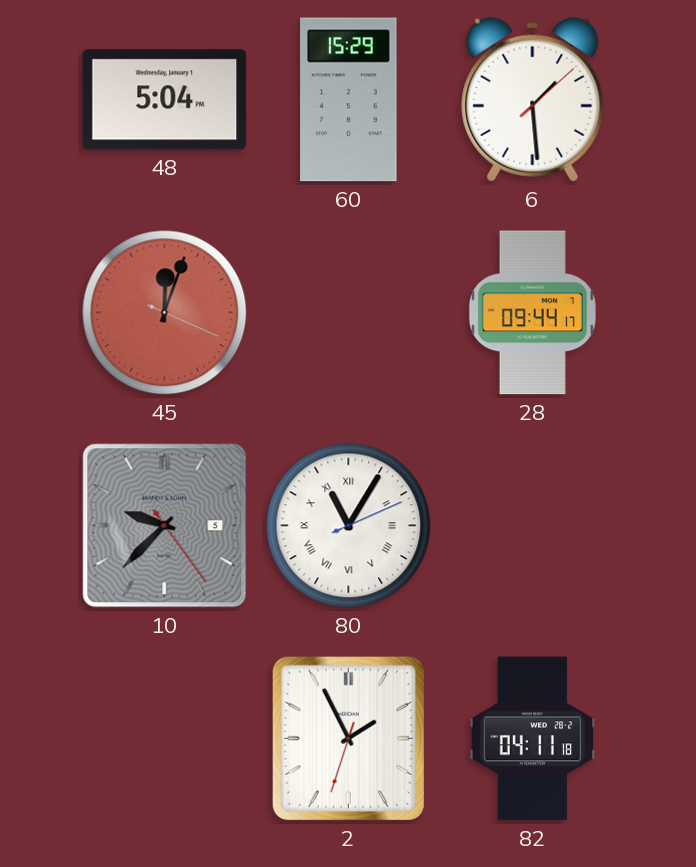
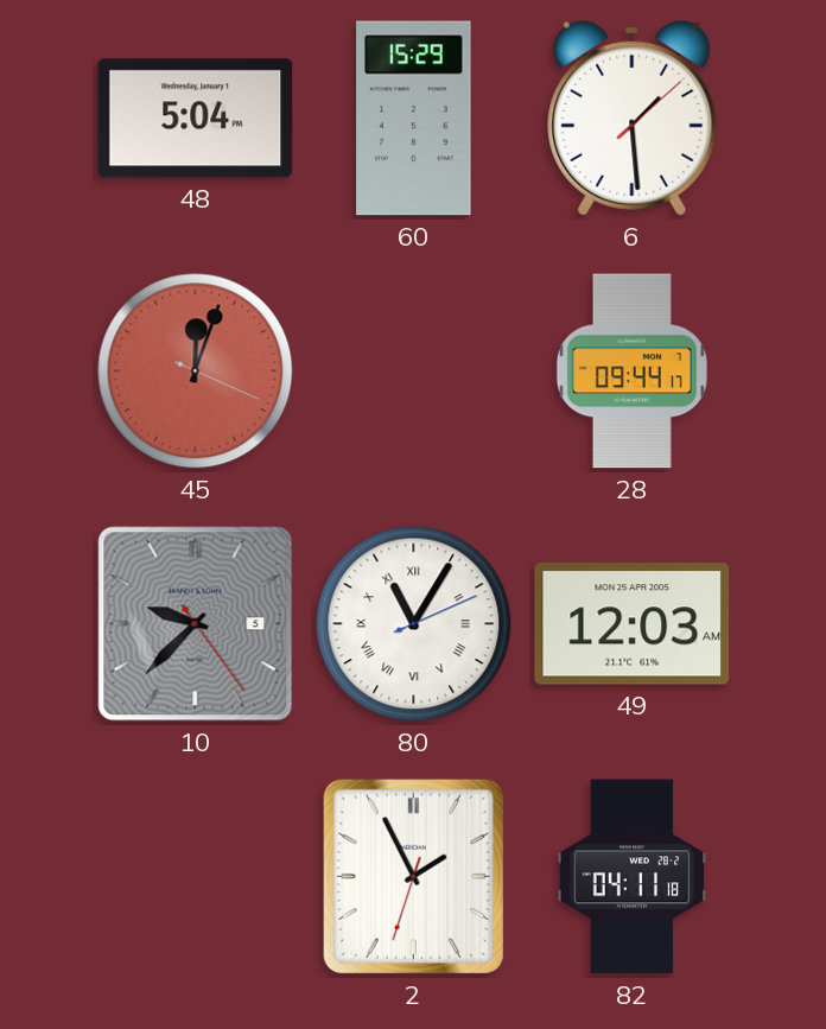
49: none -> 12:03
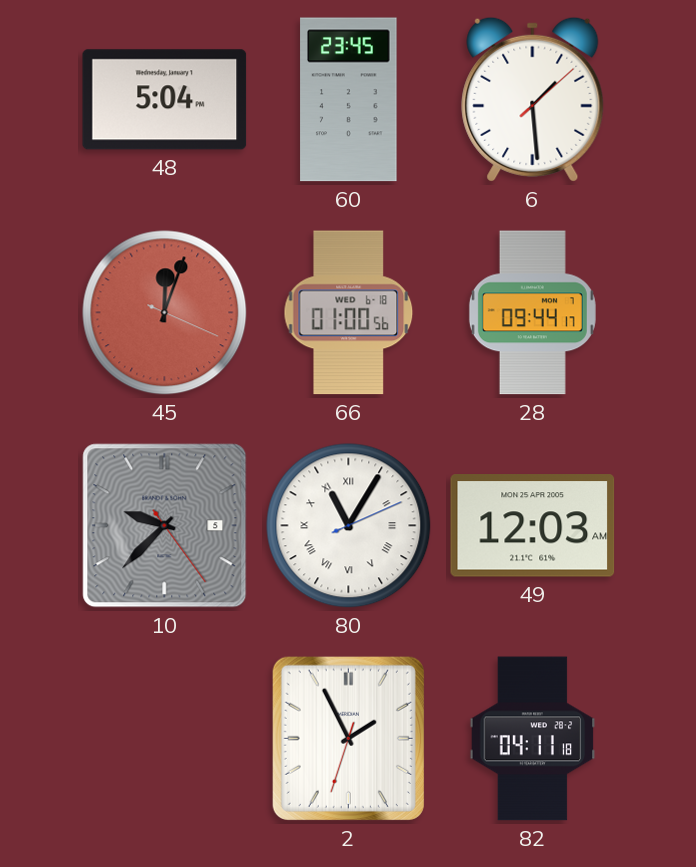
60: 15:29 -> 23:45
66: none -> 01:00
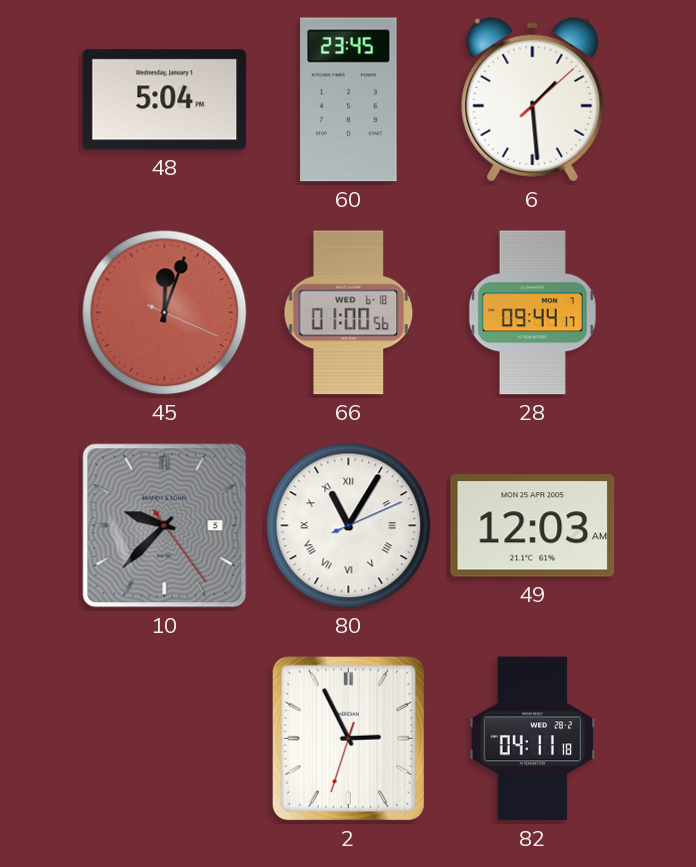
2: 1:55 -> 2:55
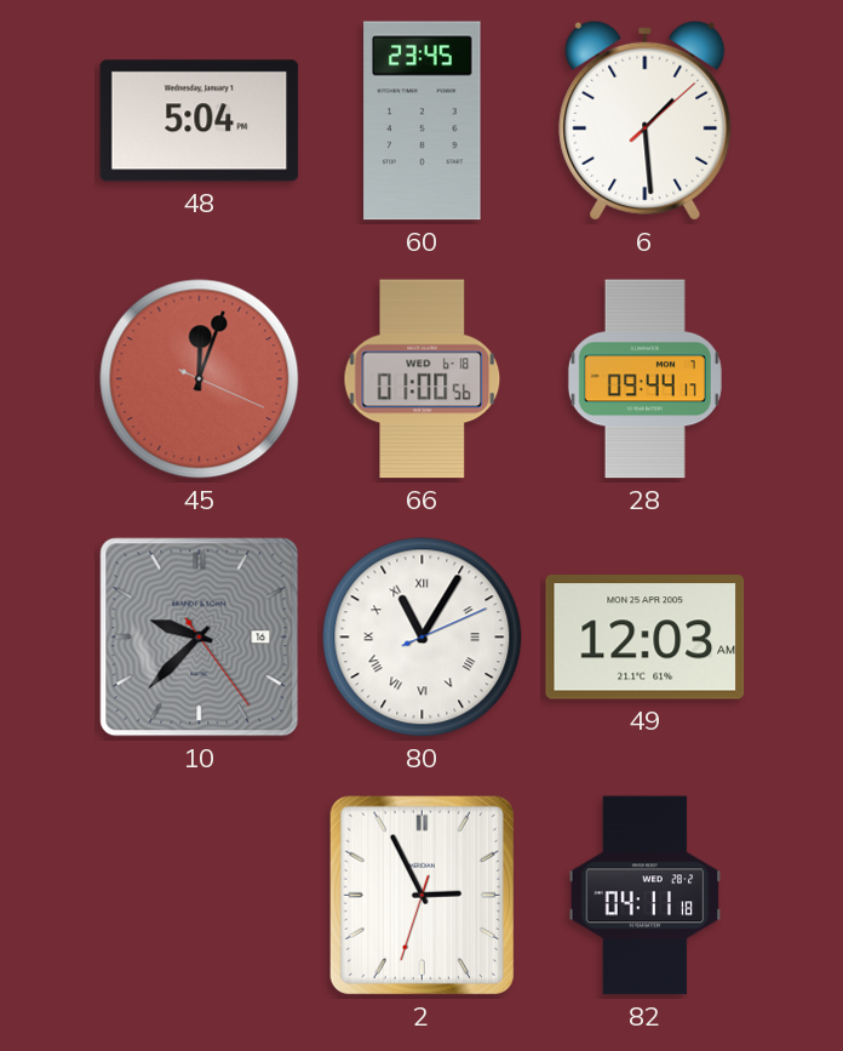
10 date: 5 -> 16
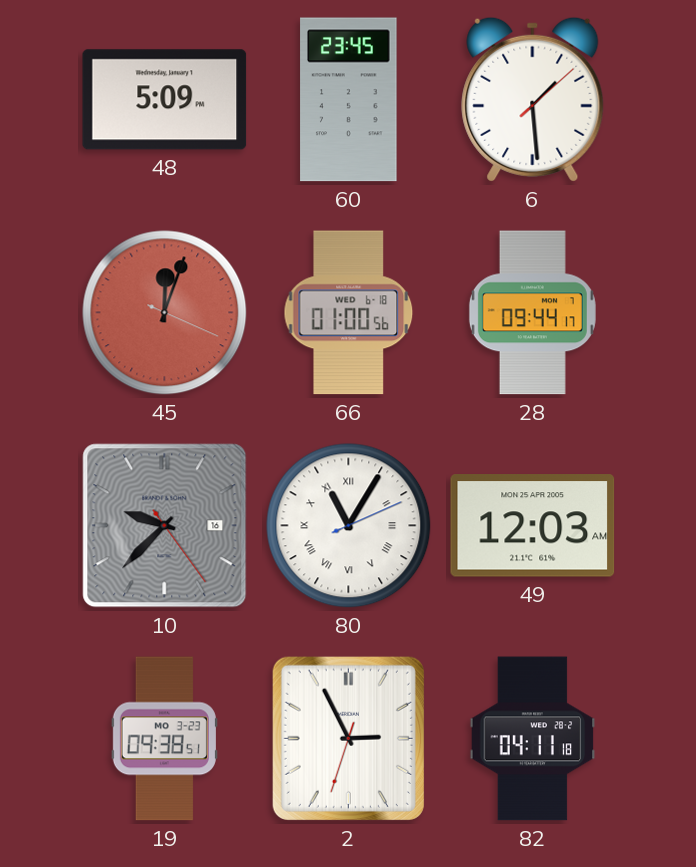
48: 5:04 -> 5:09
19: none -> 09:38
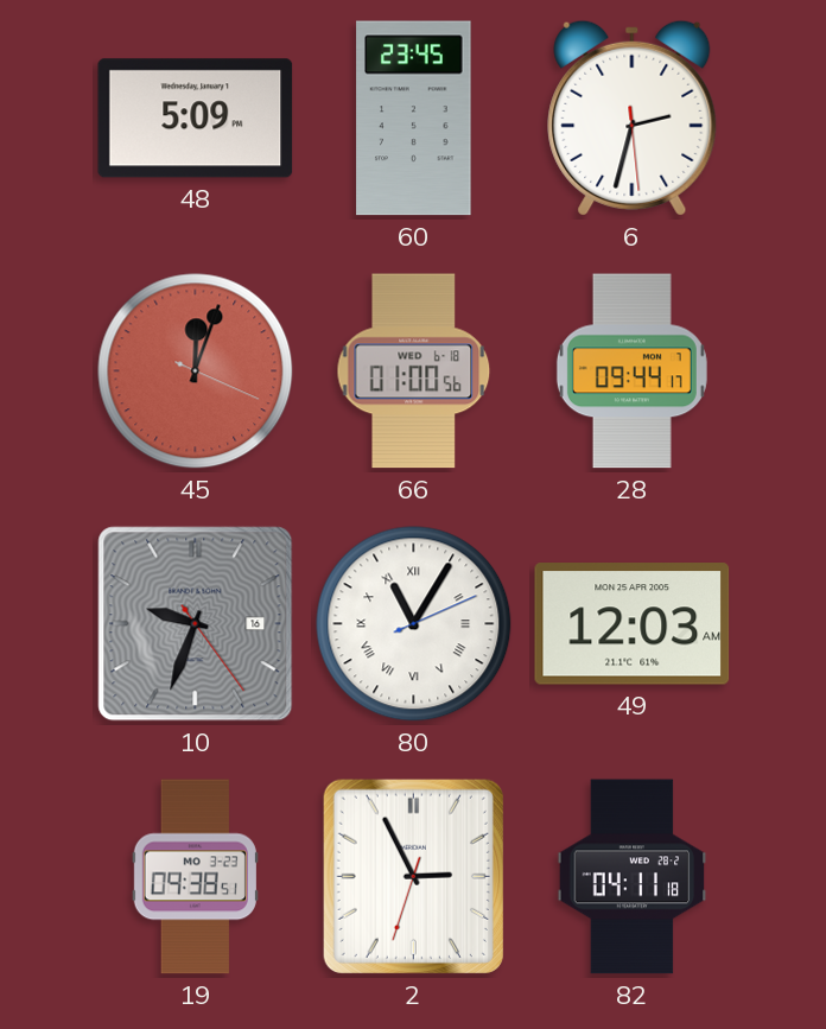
6: 1:29 -> 2:32
10: 9:37 -> 9:33
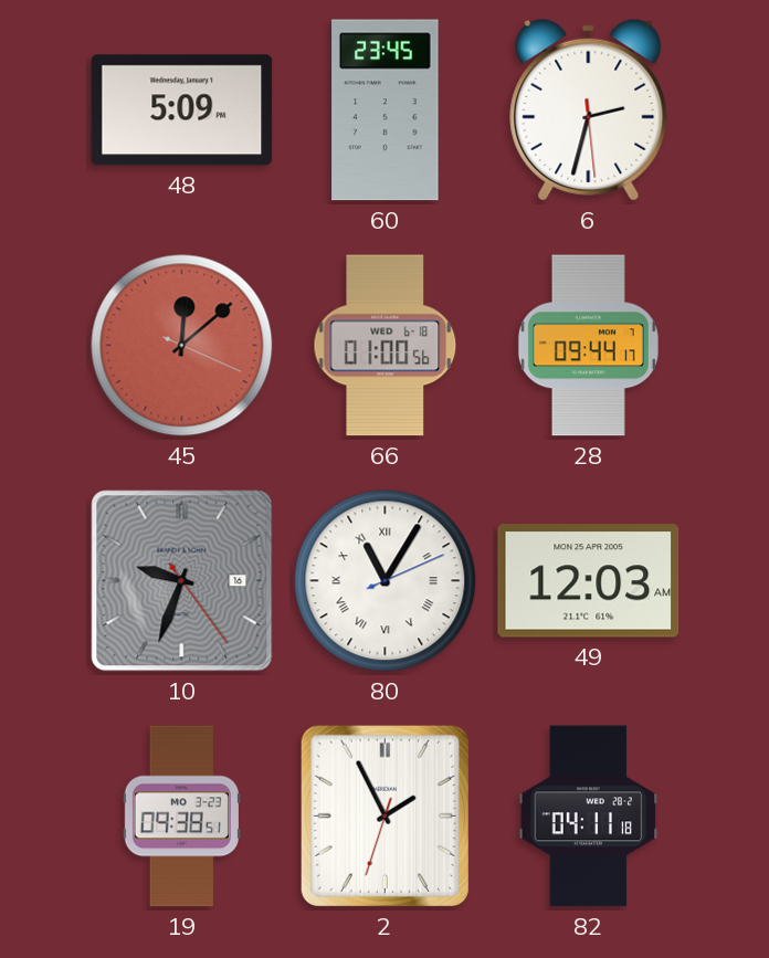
45: 12:03 -> 12:08
2: 2:55 -> 1:55
